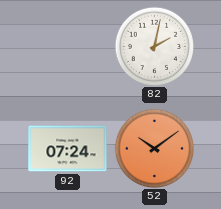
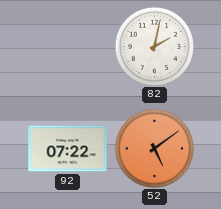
92: 07:24 -> 07:22
52: 10:09 -> 5:09
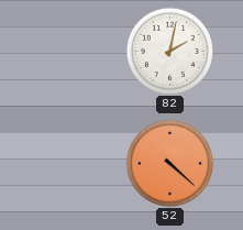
92: 07:22 -> none
52: 5:09 -> 4:22
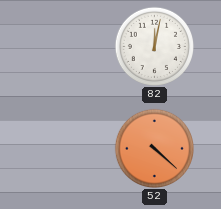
82: 2:02 -> 12:02
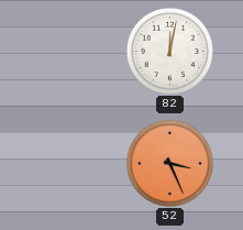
52: 4:22 -> 3:26
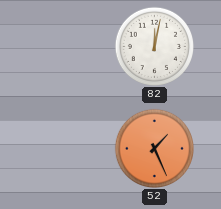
52: 3:26 -> 1:26
